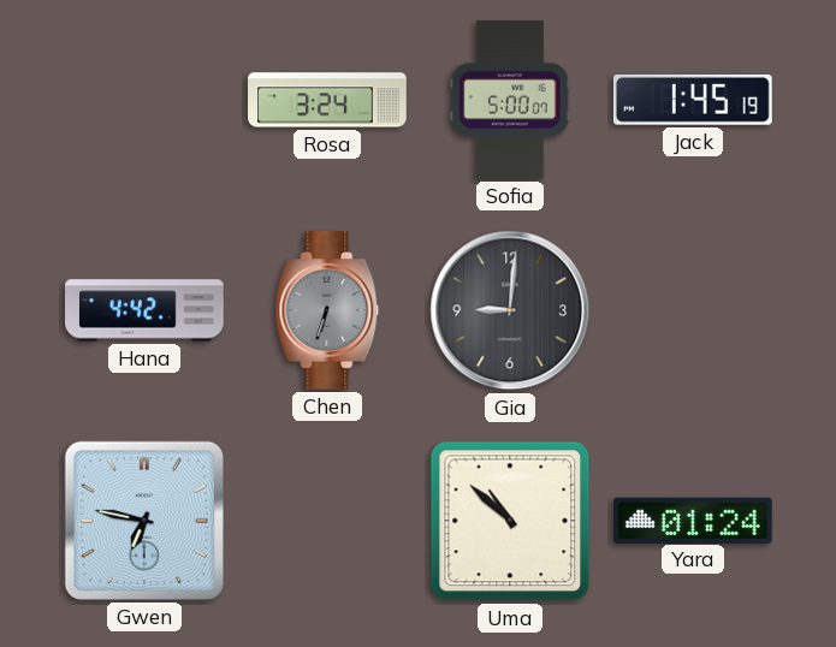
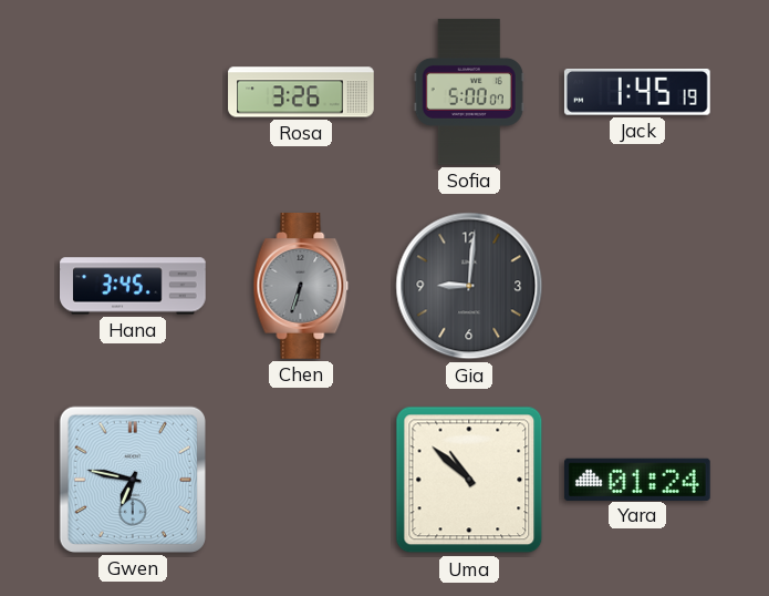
Rosa: 3:24 -> 3:26
Hana: 4:42 -> 3:45
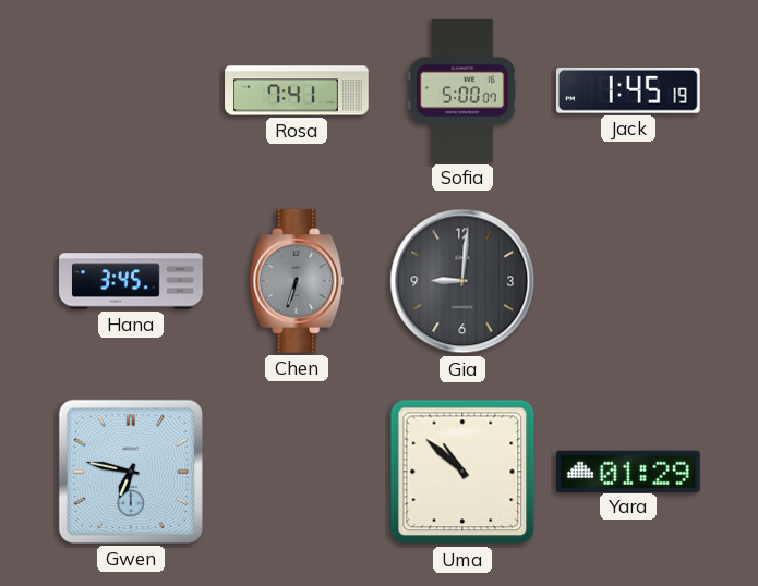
Rosa: 3:26 -> 7:41
Yara: 01:24 -> 01:29
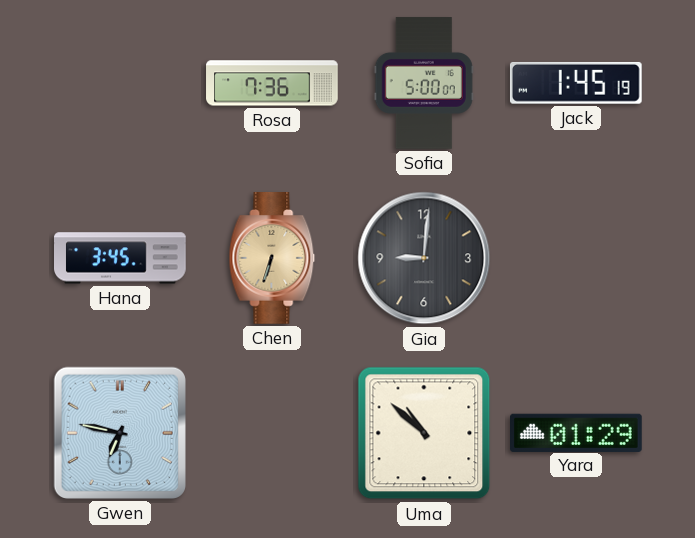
Rosa: 7:41 -> 7:36
Chen dial: grey -> champagne
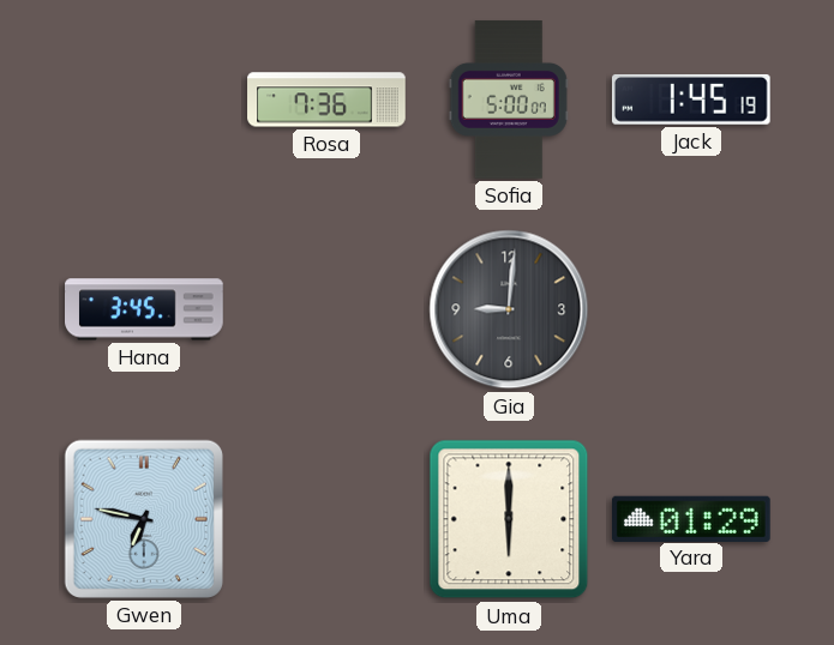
Chen: 6:33 -> none
Uma: 10:52 -> 6:00
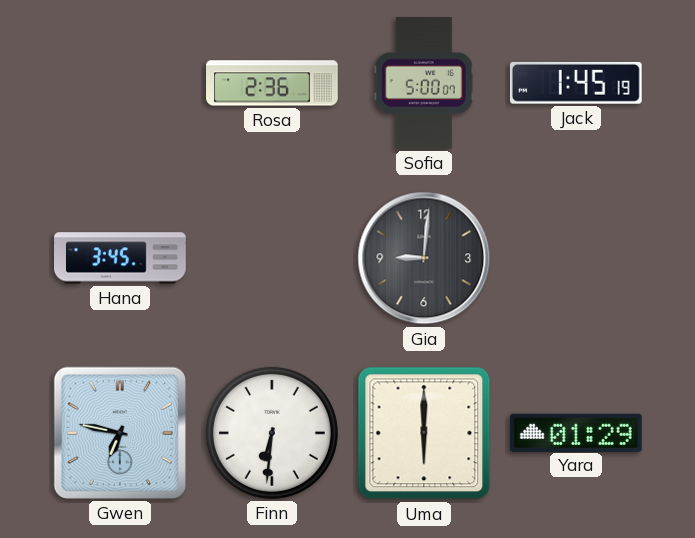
Rosa: 7:36 -> 2:36
Finn: none -> 6:31
